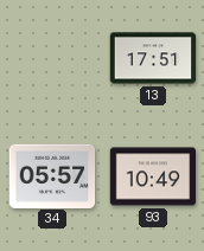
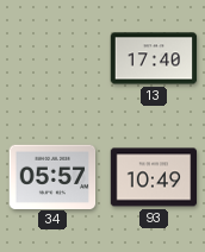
13: 17:51 -> 17:40
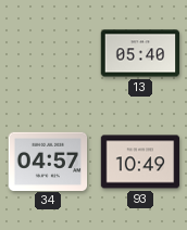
13: 17:40 -> 05:40
34: 05:57 -> 04:57
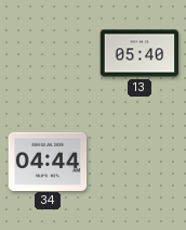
34: 04:57 -> 04:44
93: 10:49 -> none
